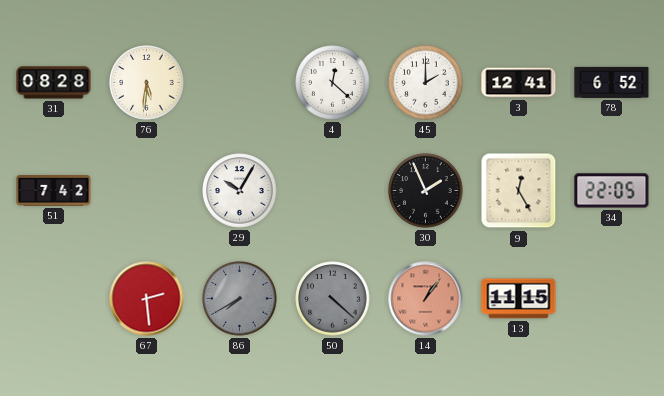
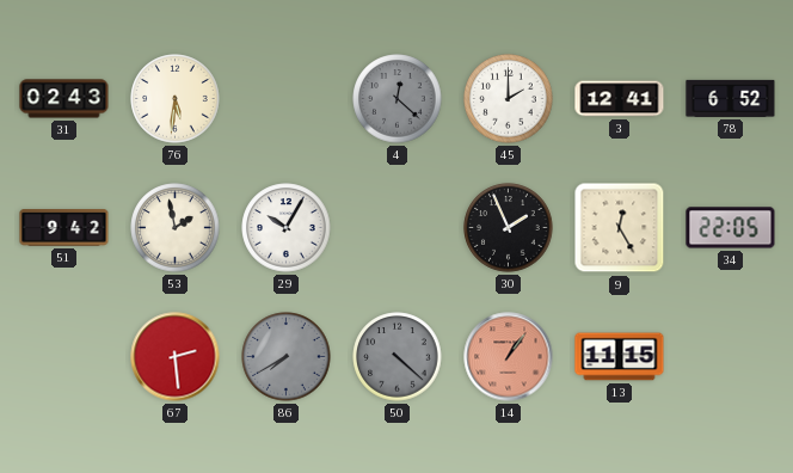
31: 08:28 -> 02:43
4 dial: white -> grey
51: 7:42 -> 9:42
53: none -> 1:58
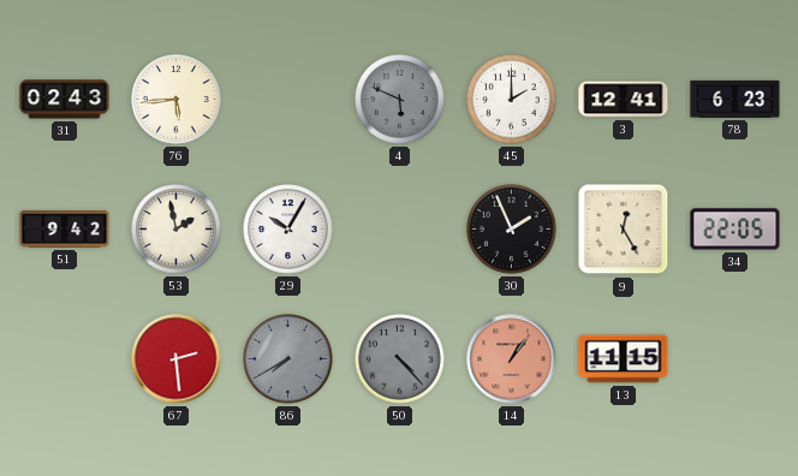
76: 5:31 -> 5:44
4: 12:22 -> 5:49
78: 6:52 -> 6:23
50: 4:22 -> 4:23
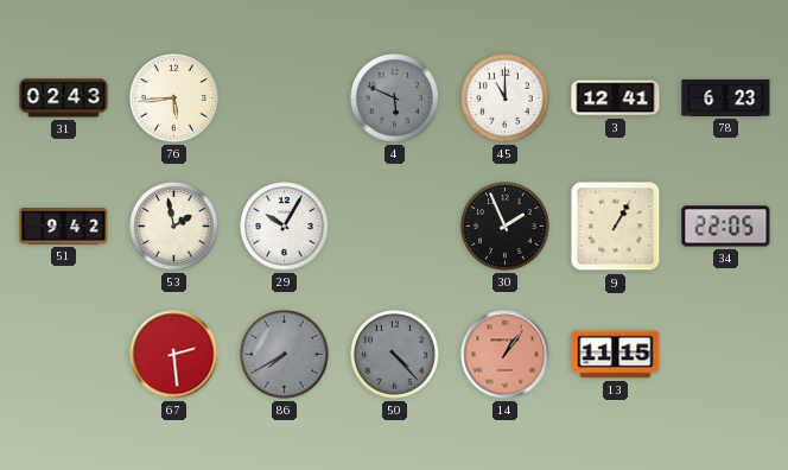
45: 2:00 -> 11:00
9: 12:25 -> 1:05
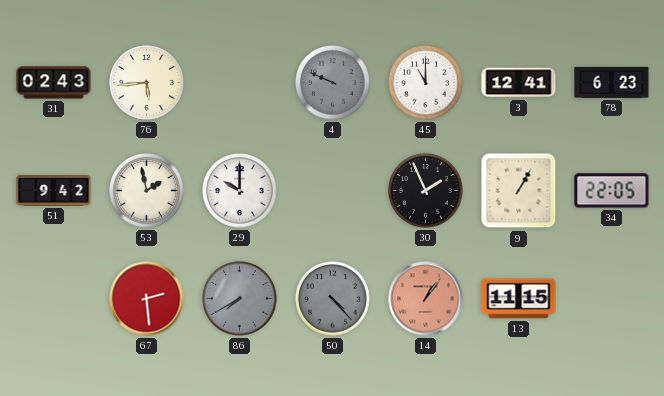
4: 5:49 -> 9:49
29: 10:05 -> 10:00
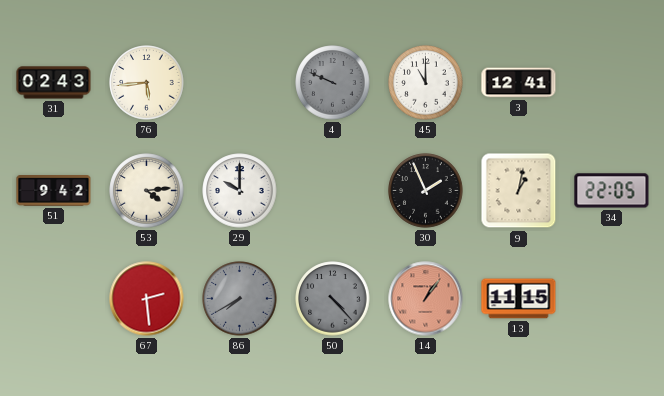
78: 6:23 -> none
53: 1:58 -> 4:14
9: 1:05 -> 1:02
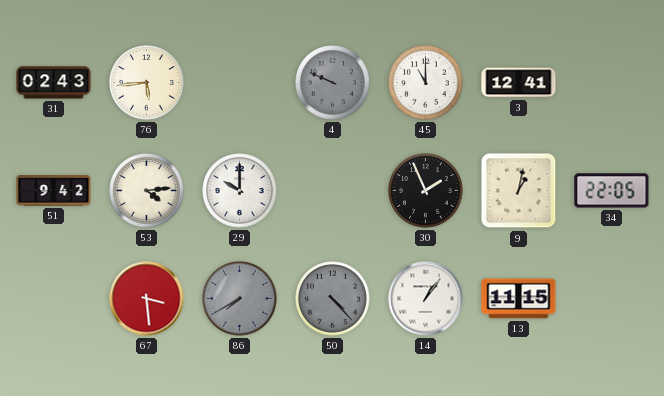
67: 2:29 -> 3:29
14 dial: salmon -> white
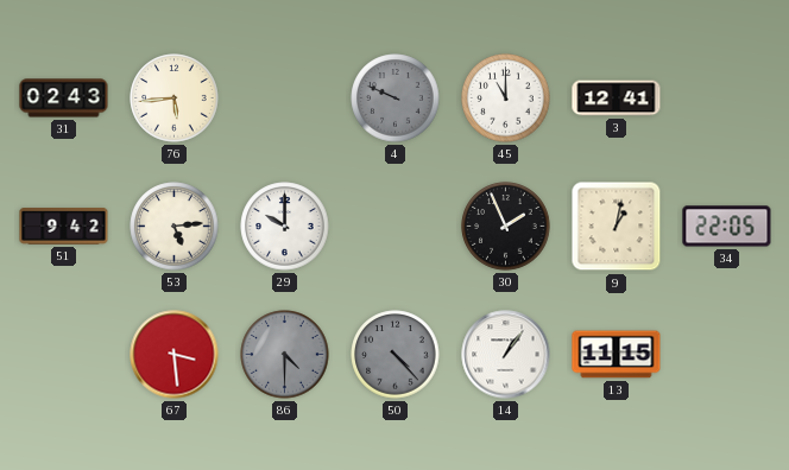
53: 4:14 -> 5:14
86: 7:40 -> 4:30
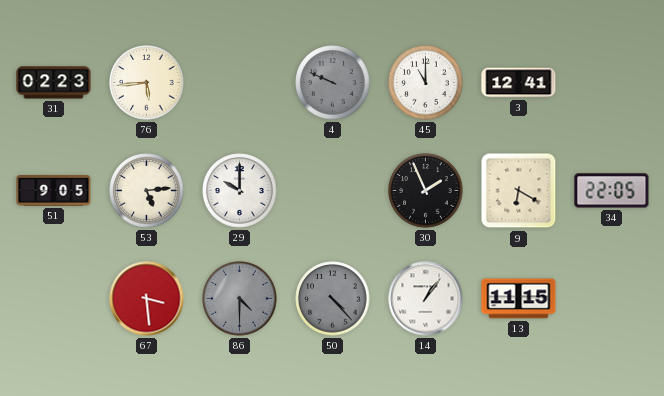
31: 02:43 -> 02:23
51: 9:42 -> 9:05
9: 1:02 -> 6:20
